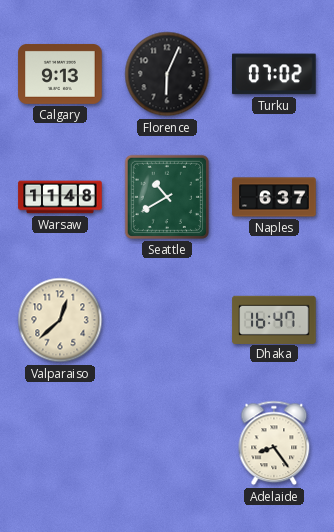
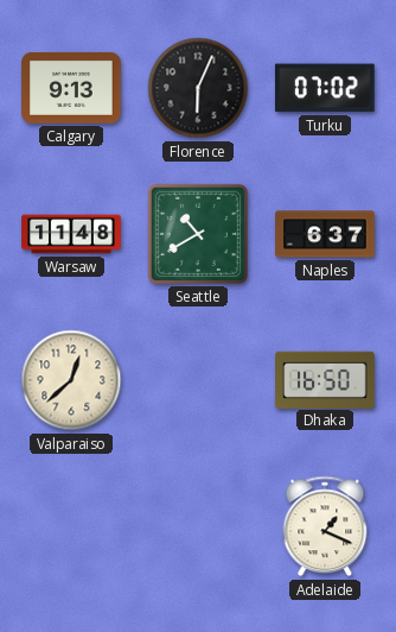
Dhaka: 16:47 -> 16:50
Adelaide: 8:24 -> 1:19
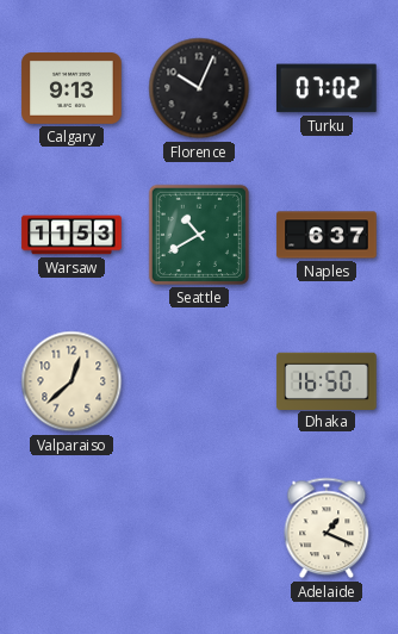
Florence: 6:04 -> 10:04
Warsaw: 11:48 -> 11:53
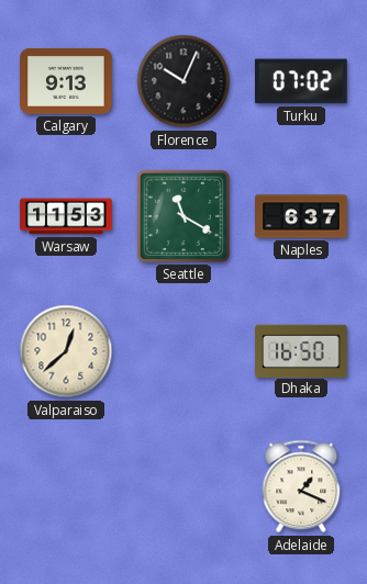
Seattle: 10:40 -> 11:20
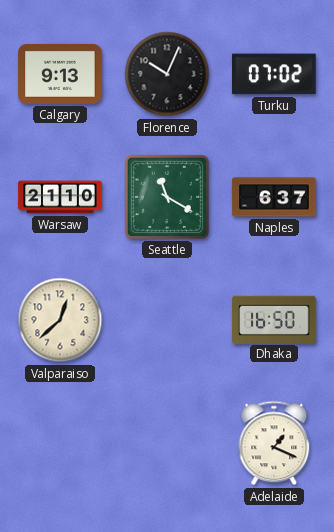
Warsaw: 11:53 -> 21:10
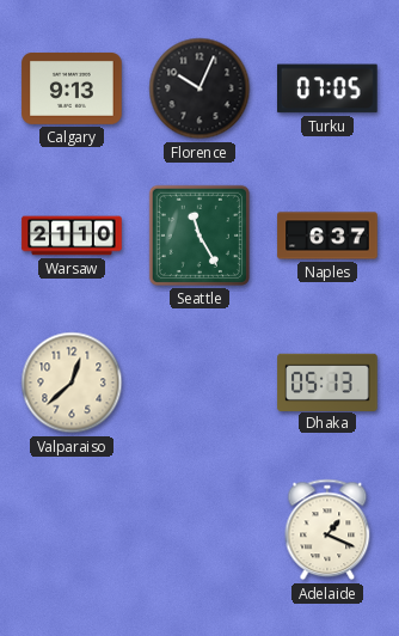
Turku: 07:02 -> 07:05
Seattle: 11:20 -> 11:25
Dhaka: 16:50 -> 05:13
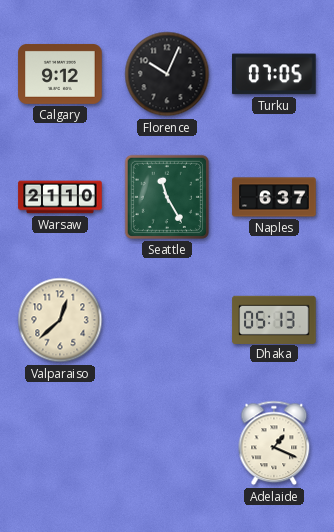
Calgary: 9:13 -> 9:12
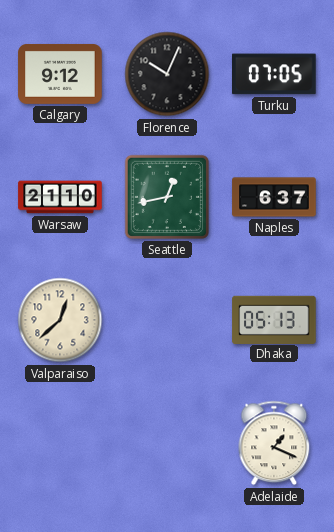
Seattle: 11:25 -> 12:43
